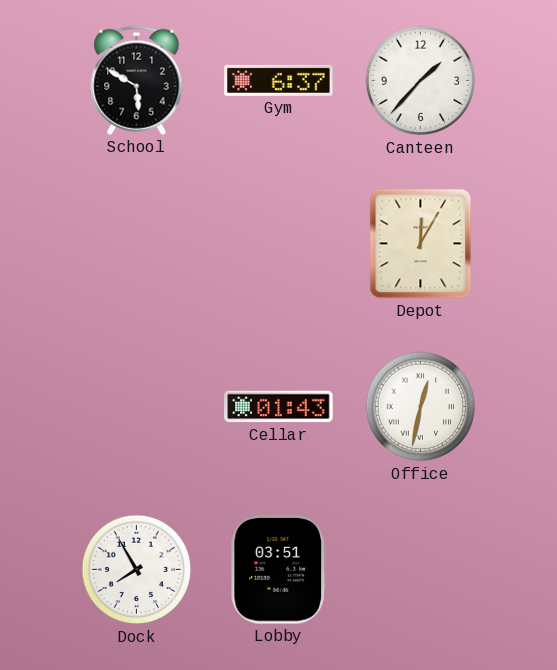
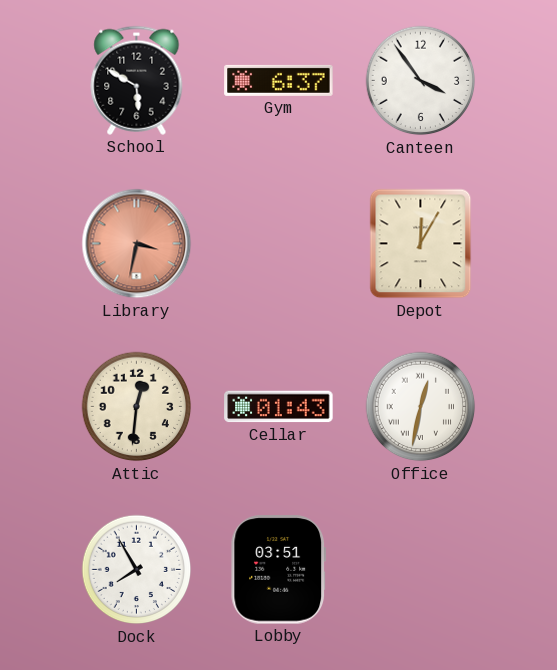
Canteen: 1:37 -> 3:54
Library: none -> 3:32
Attic: none -> 12:31
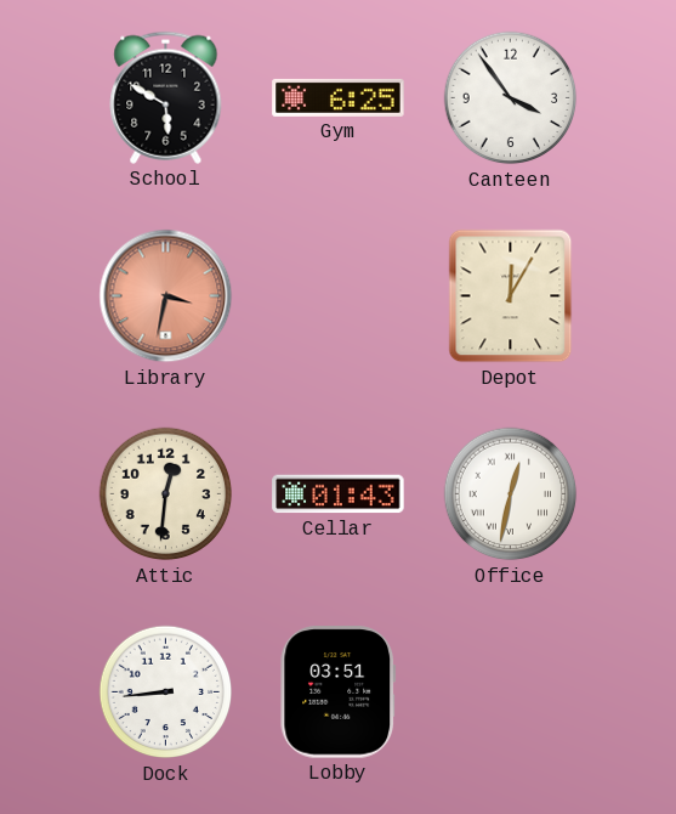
Gym: 6:37 -> 6:25
Dock: 7:55 -> 8:44
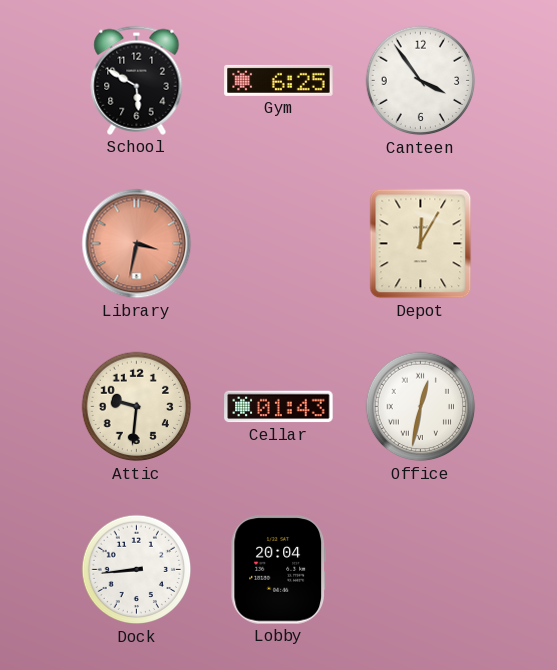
Attic: 12:31 -> 9:31
Lobby: 03:51 -> 20:04
